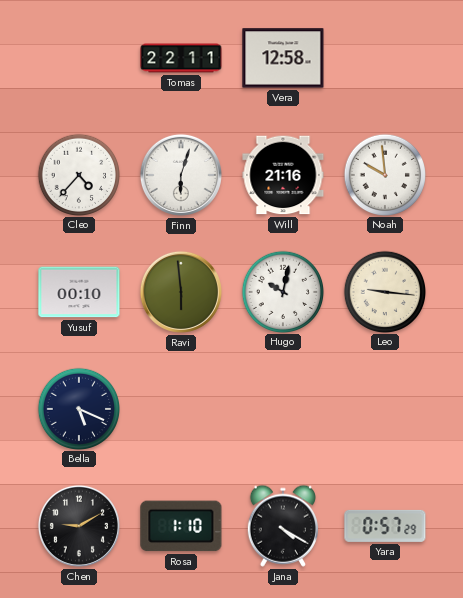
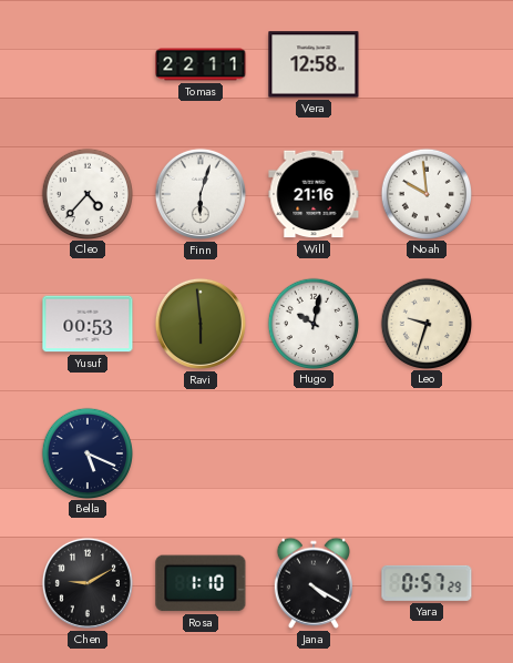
Yusuf: 00:10 -> 00:53
Leo: 9:16 -> 9:33
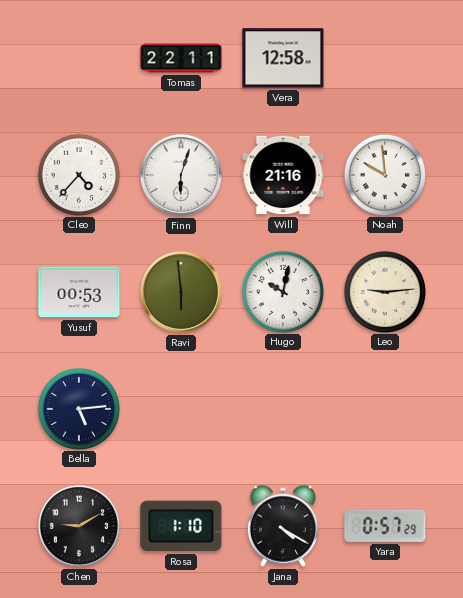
Leo: 9:33 -> 9:14
Bella: 5:19 -> 5:14
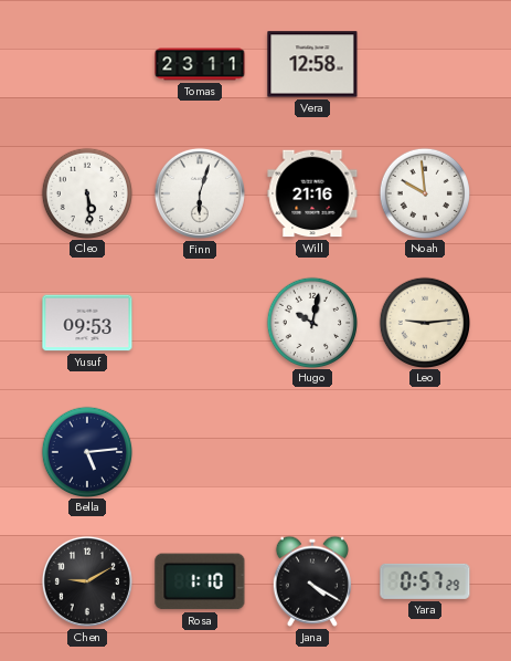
Tomas: 22:11 -> 23:11
Cleo: 4:37 -> 5:29
Yusuf: 00:53 -> 09:53
Ravi: 5:59 -> none
